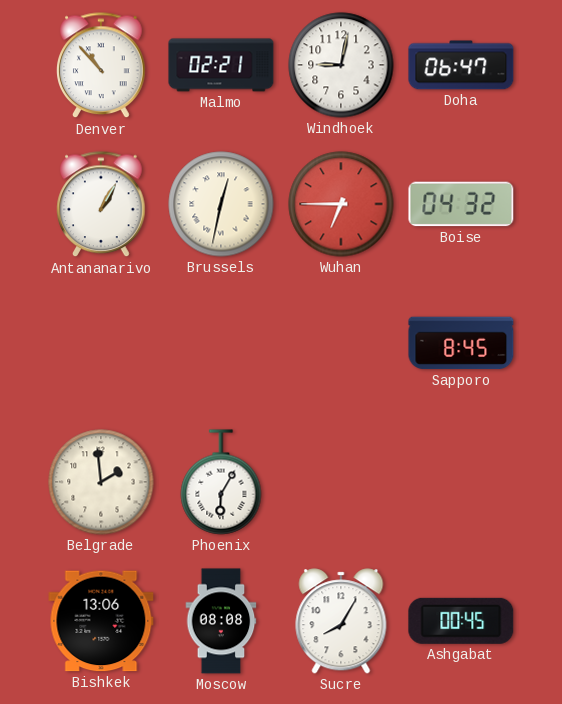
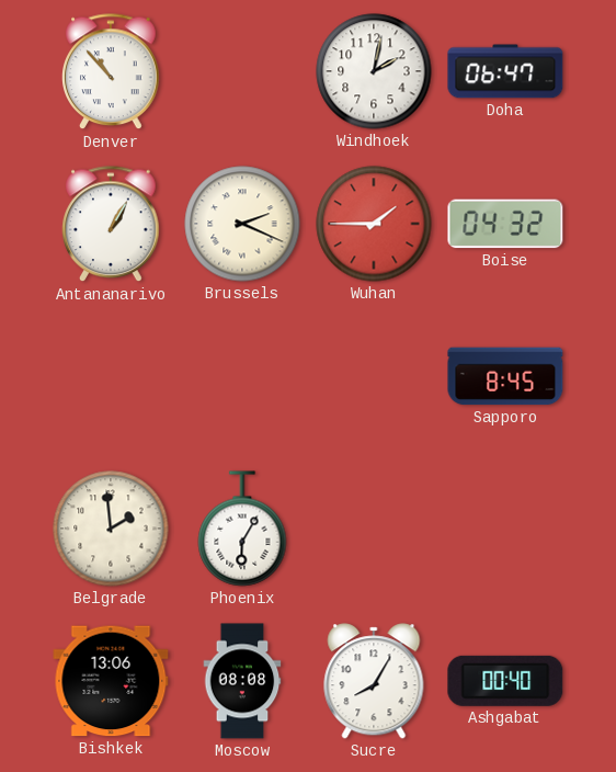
Malmo: 02:21 -> none
Windhoek: 9:02 -> 2:02
Brussels: 12:32 -> 2:19
Wuhan: 6:45 -> 1:45
Ashgabat: 00:45 -> 00:40
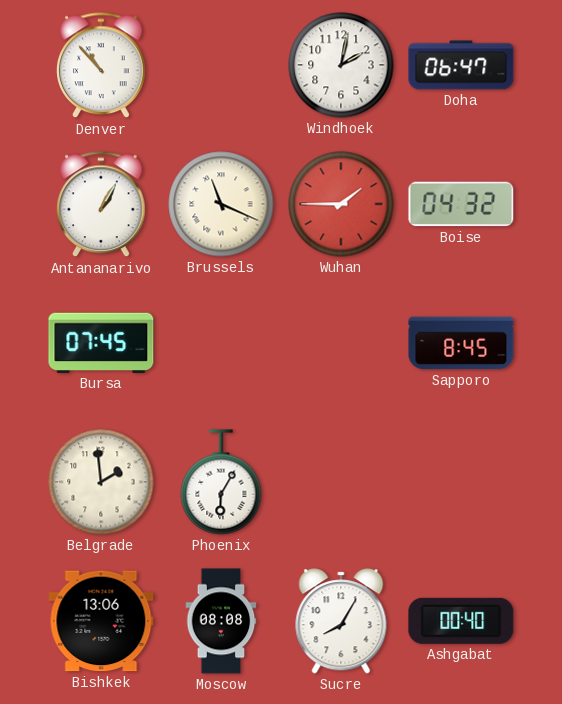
Brussels: 2:19 -> 11:19
Bursa: none -> 07:45
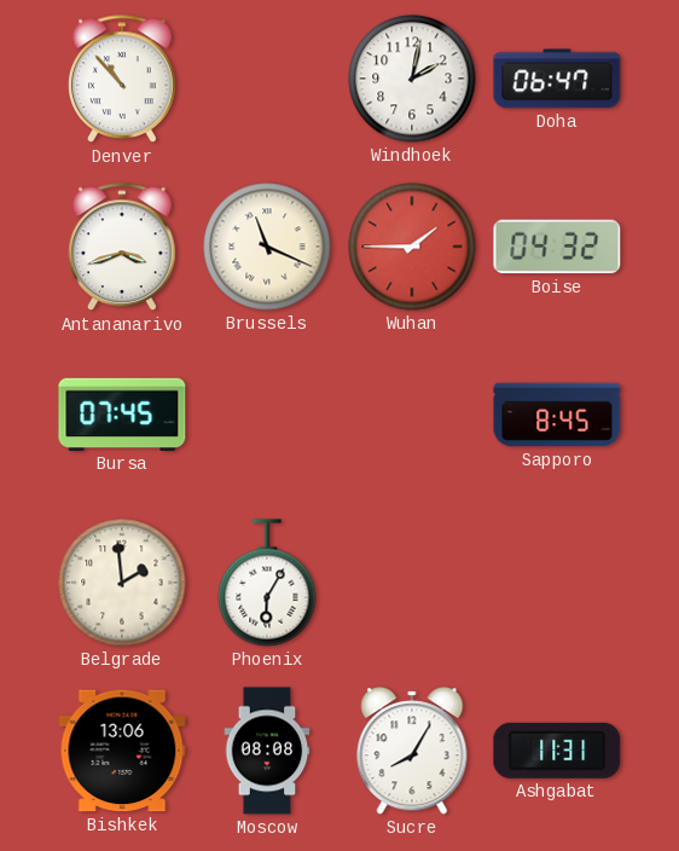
Antananarivo: 1:05 -> 3:42
Ashgabat: 00:40 -> 11:31
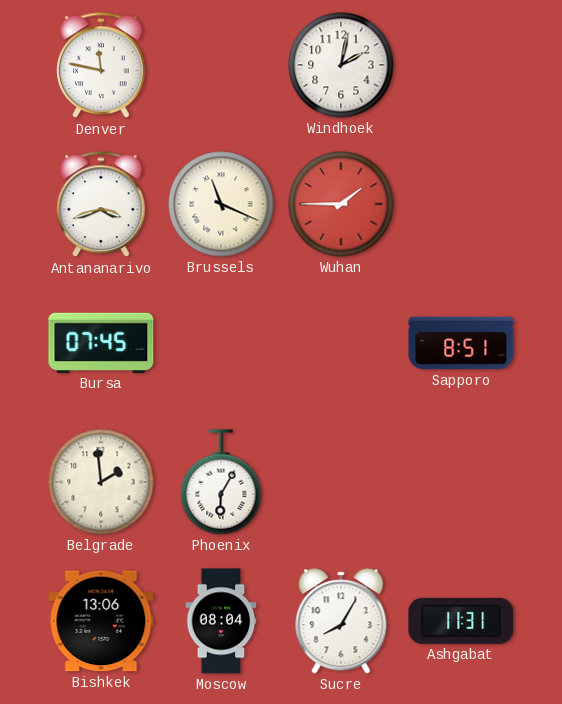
Denver: 10:53 -> 11:47
Doha: 06:47 -> none
Boise: 04:32 -> none
Sapporo: 8:45 -> 8:51
Moscow: 08:08 -> 08:04
